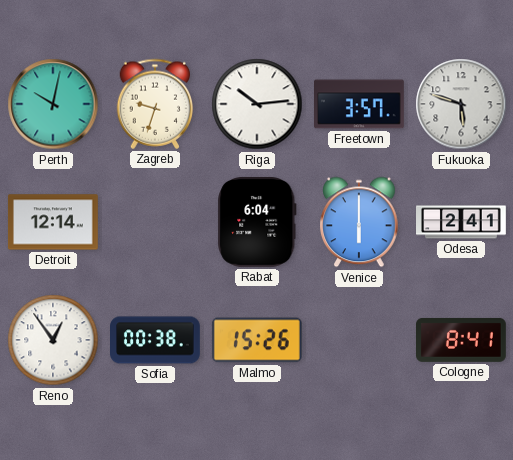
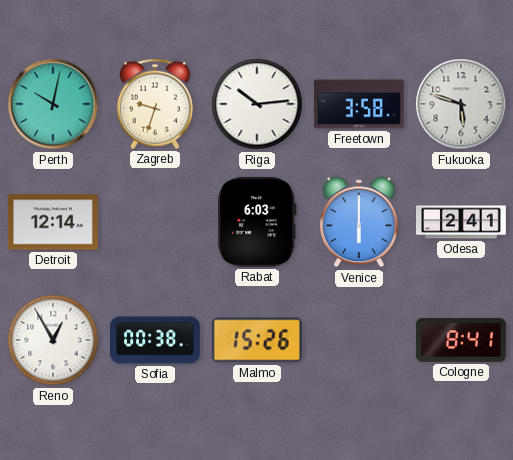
Freetown: 3:57 -> 3:58
Rabat: 6:04 -> 6:03
Reno: 12:54 -> 12:55
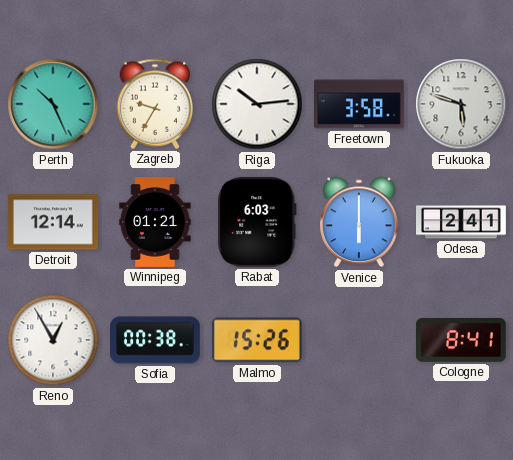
Perth: 10:02 -> 10:26
Zagreb: 9:33 -> 9:35
Winnipeg: none -> 01:21
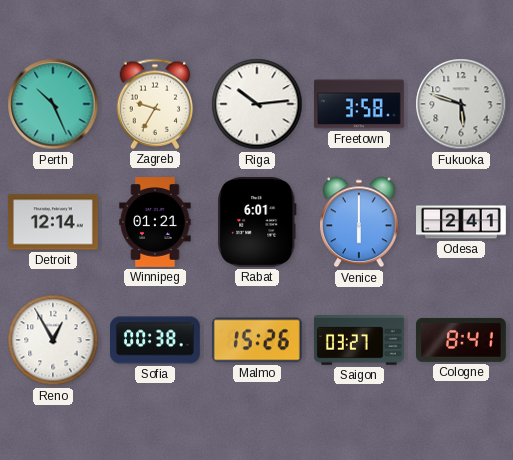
Rabat: 6:03 -> 6:01
Saigon: none -> 03:27
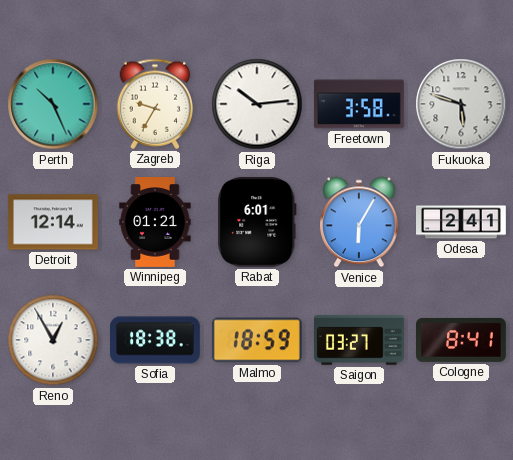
Venice: 6:00 -> 6:05
Sofia: 00:38 -> 18:38
Malmo: 15:26 -> 18:59
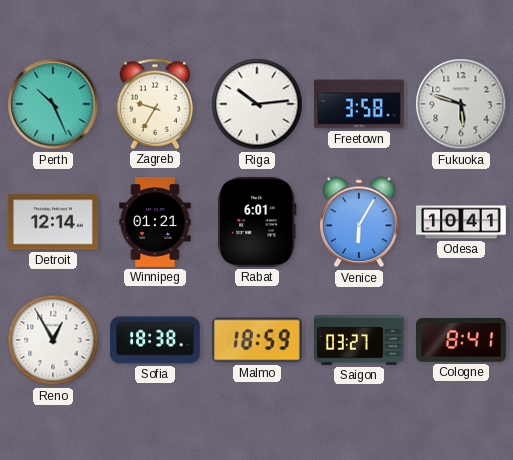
Odesa: 2:41 -> 10:41
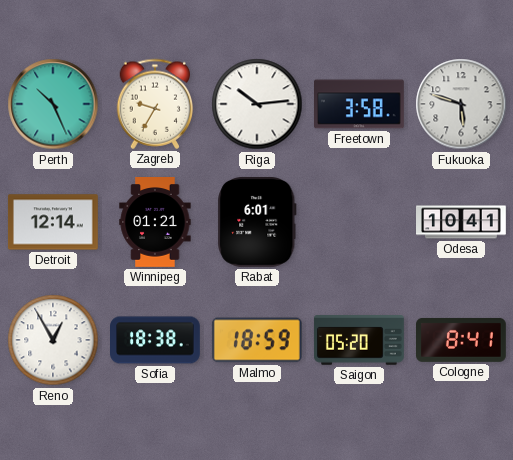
Venice: 6:05 -> none
Saigon: 03:27 -> 05:20
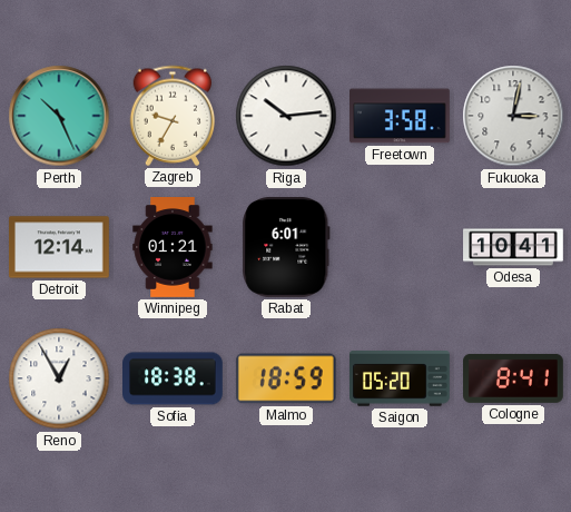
Fukuoka: 5:48 -> 3:02
